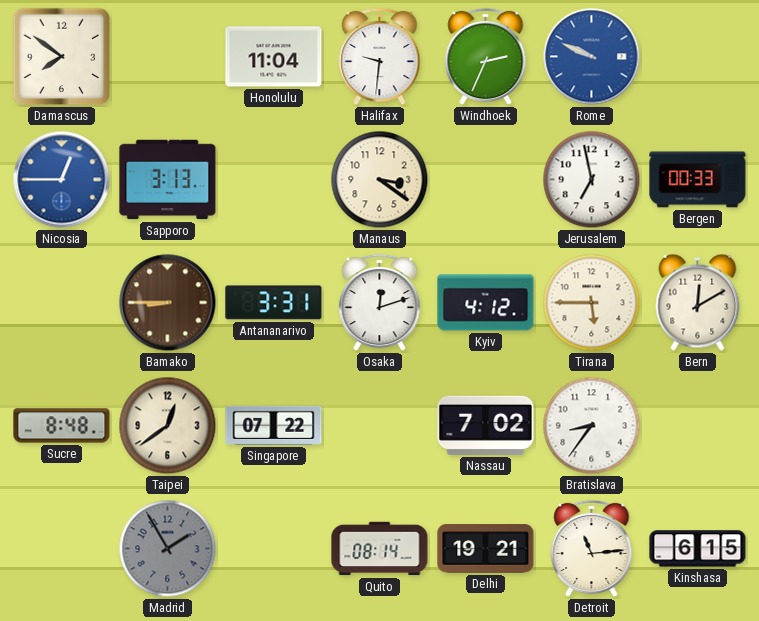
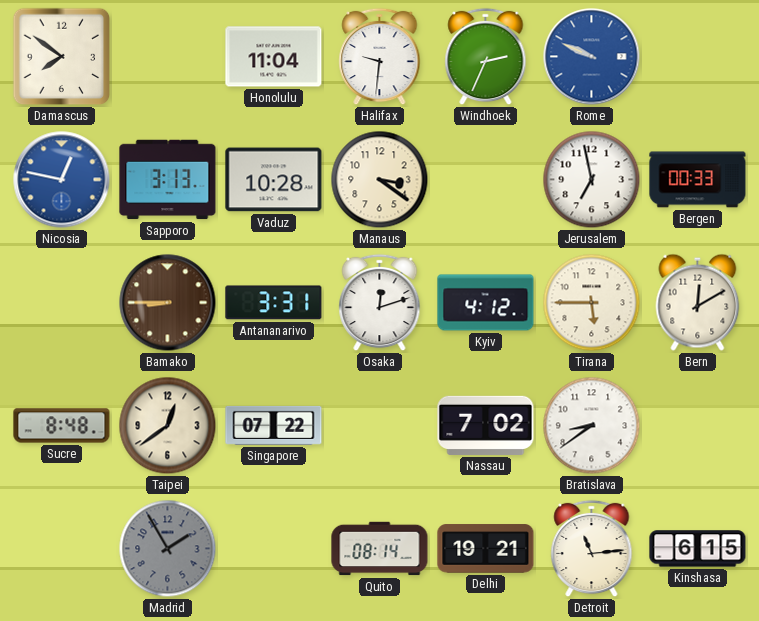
Nicosia: 12:45 -> 12:47
Vaduz: none -> 10:28
Bratislava: 8:36 -> 8:39
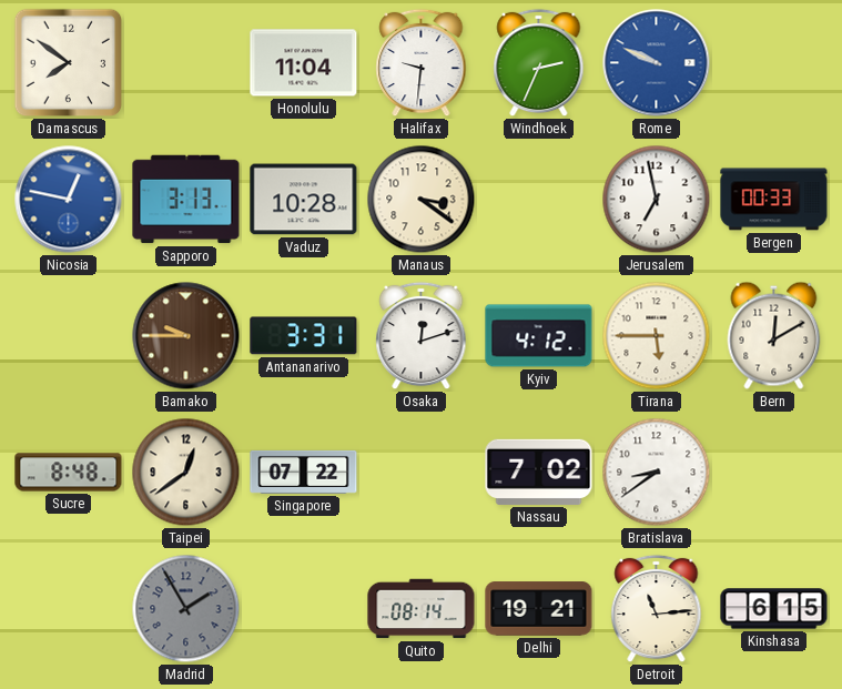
Bamako: 8:45 -> 9:45
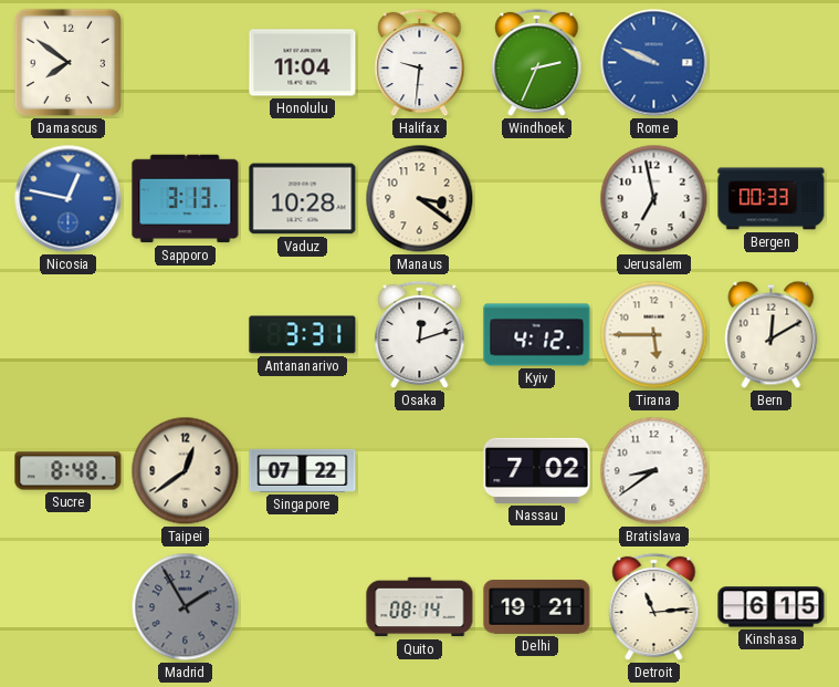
Bamako: 9:45 -> none
